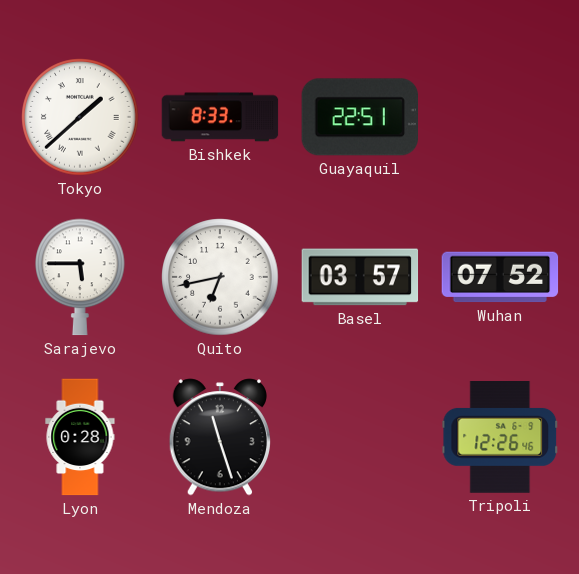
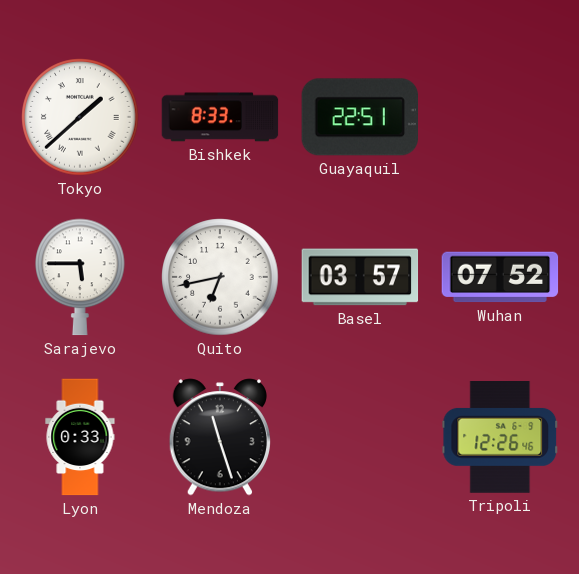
Lyon: 0:28 -> 0:33
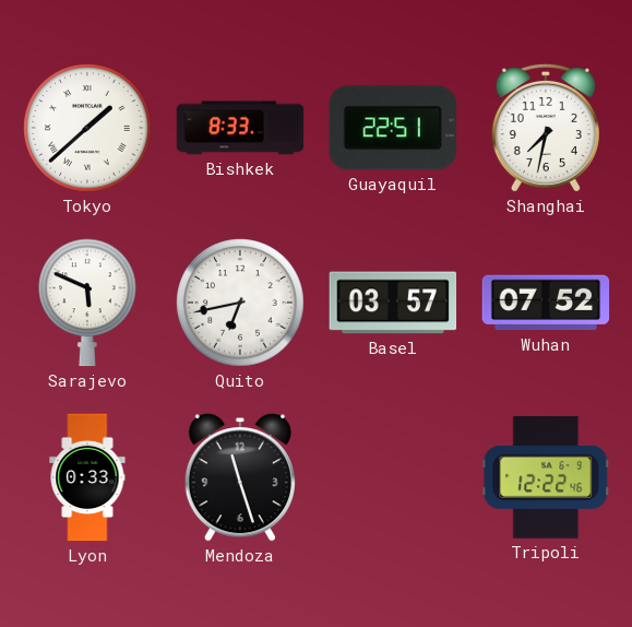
Shanghai: none -> 7:32
Sarajevo: 5:45 -> 5:49
Tripoli: 12:26 -> 12:22
